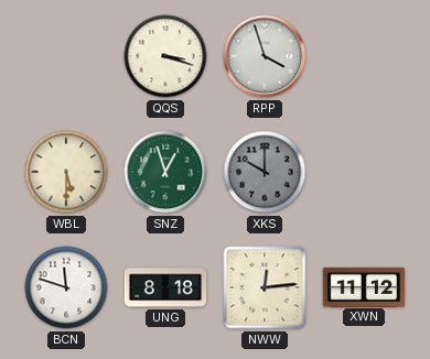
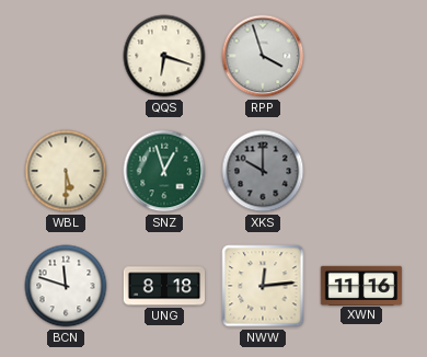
QQS: 3:18 -> 6:18
XWN: 11:12 -> 11:16
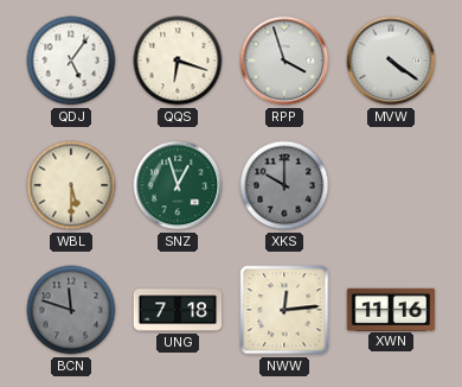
QDJ: none -> 5:06
MVW: none -> 4:21
BCN dial: white -> grey
UNG: 8:18 -> 7:18
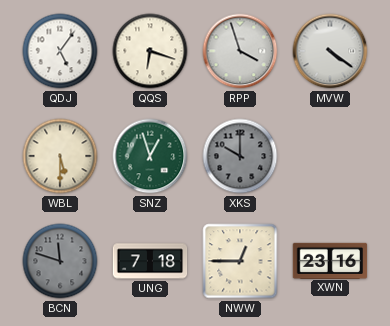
NWW: 12:14 -> 12:45
XWN: 11:16 -> 23:16
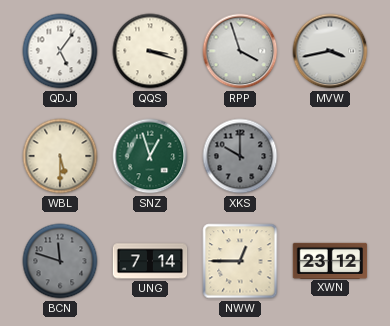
QQS: 6:18 -> 3:18
MVW: 4:21 -> 3:43
UNG: 7:18 -> 7:14
XWN: 23:16 -> 23:12
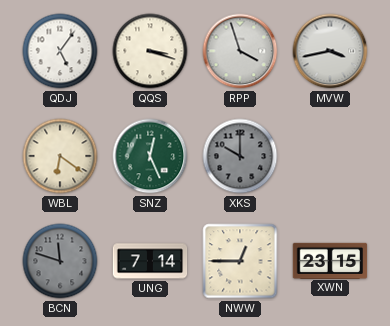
WBL: 5:30 -> 6:21
SNZ: 12:57 -> 12:26
XWN: 23:12 -> 23:15
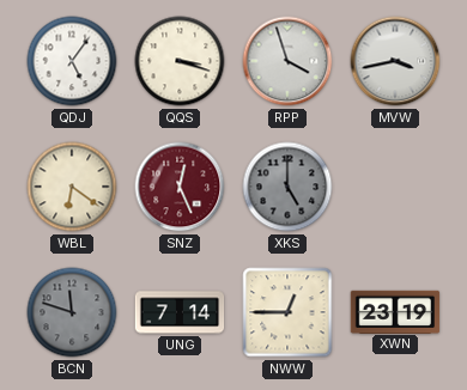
SNZ dial: green -> burgundy
XKS: 10:00 -> 5:00
XWN: 23:15 -> 23:19
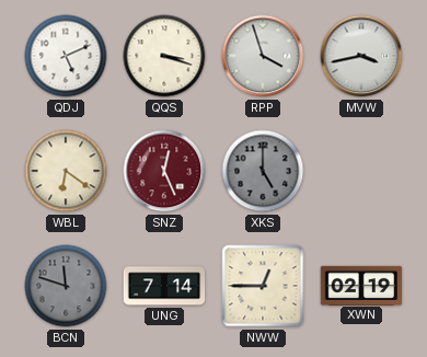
QDJ: 5:06 -> 5:11
XWN: 23:19 -> 02:19
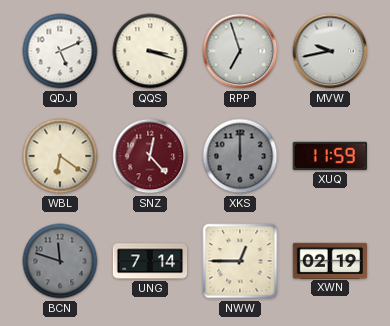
RPP: 3:57 -> 6:57
MVW: 3:43 -> 9:43
SNZ: 12:26 -> 12:23
XKS: 5:00 -> 12:00
XUQ: none -> 11:59
